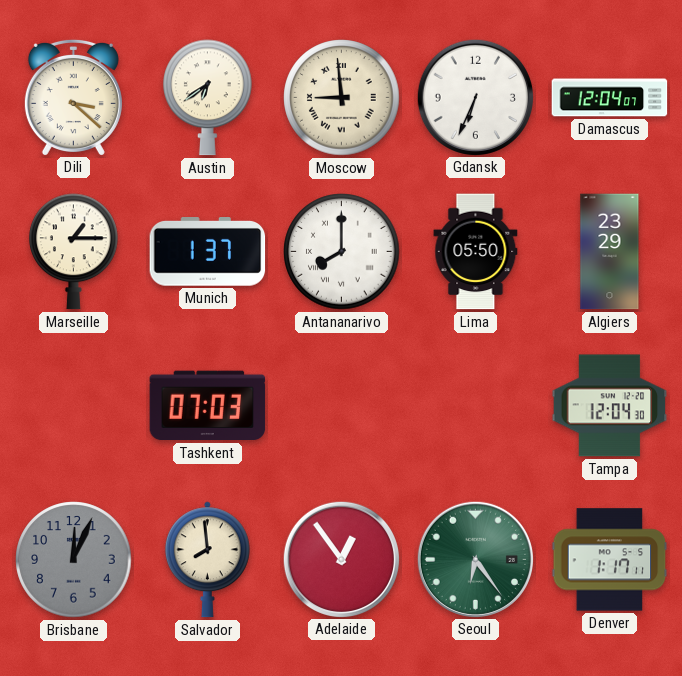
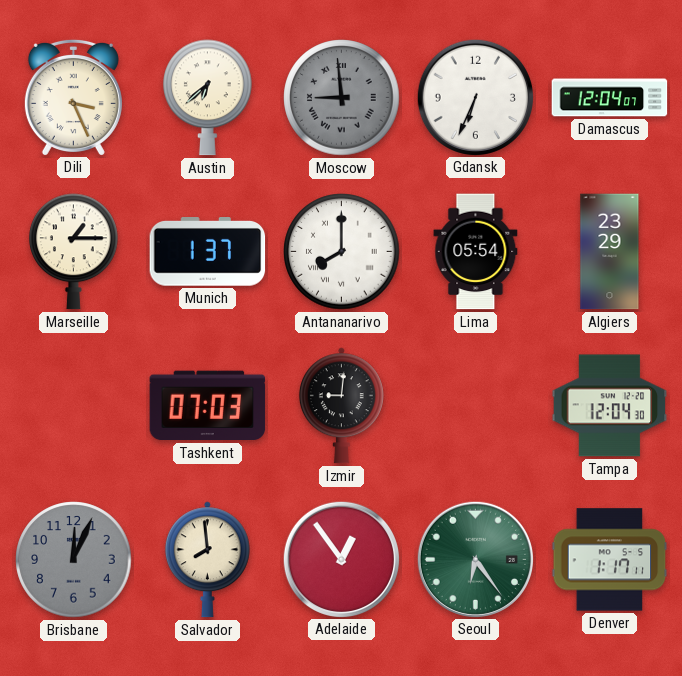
Dili: 3:22 -> 3:26
Austin: 6:39 -> 6:38
Moscow dial: cream -> grey
Lima: 05:50 -> 05:54
Izmir: none -> 9:01
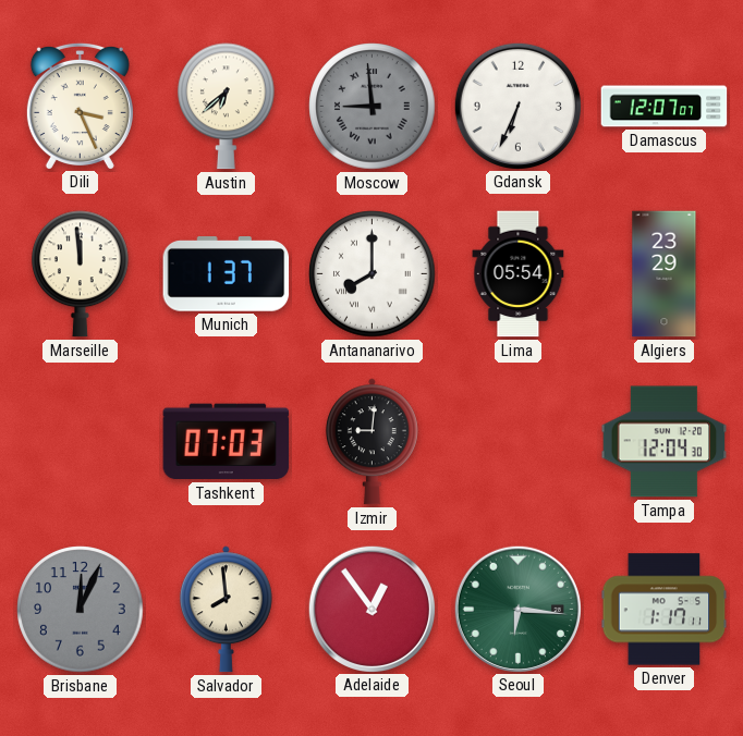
Damascus: 12:04 -> 12:07
Marseille: 1:15 -> 11:59
Seoul: 6:24 -> 6:16
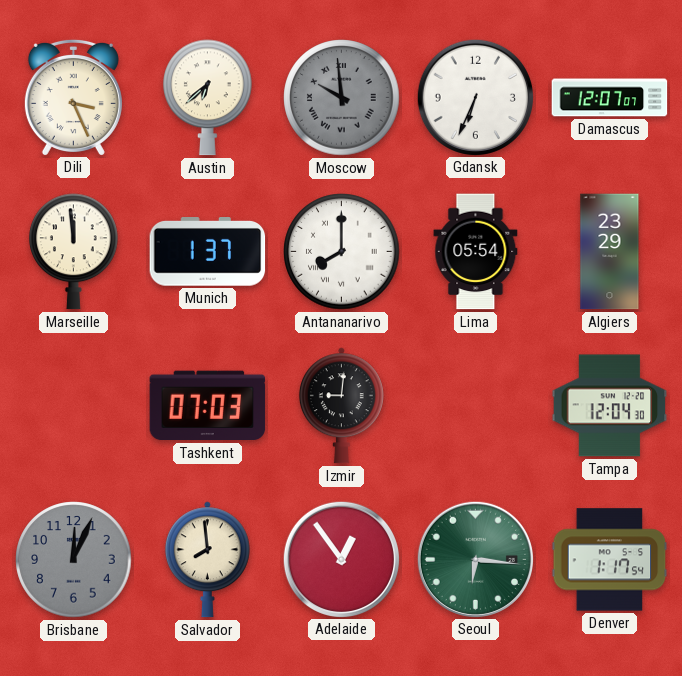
Moscow: 8:59 -> 9:59
Denver: 1:17:11 -> 1:17:54
